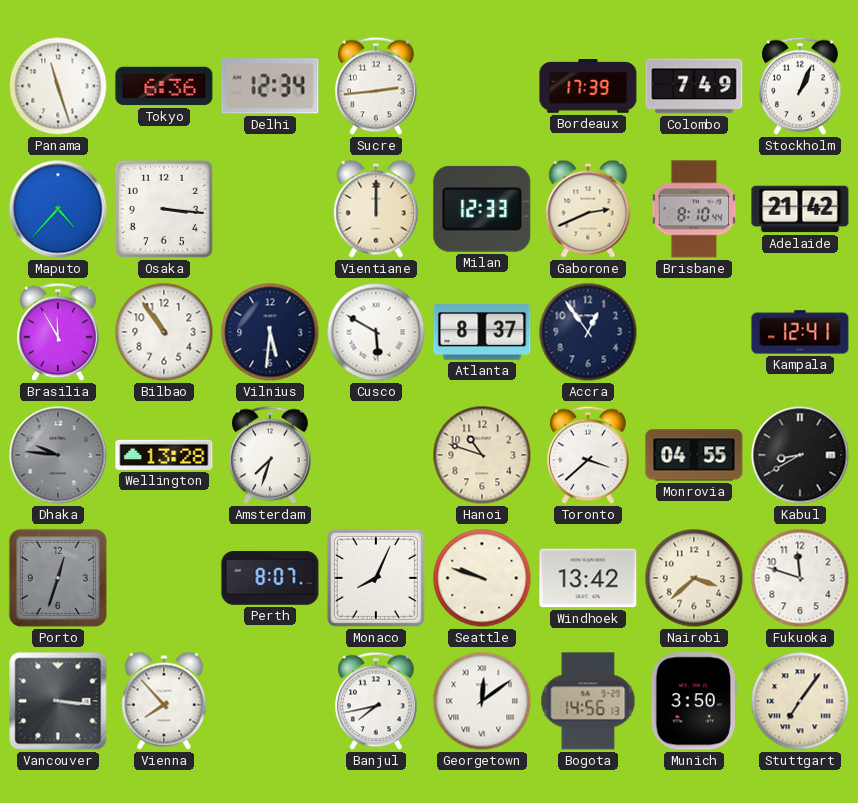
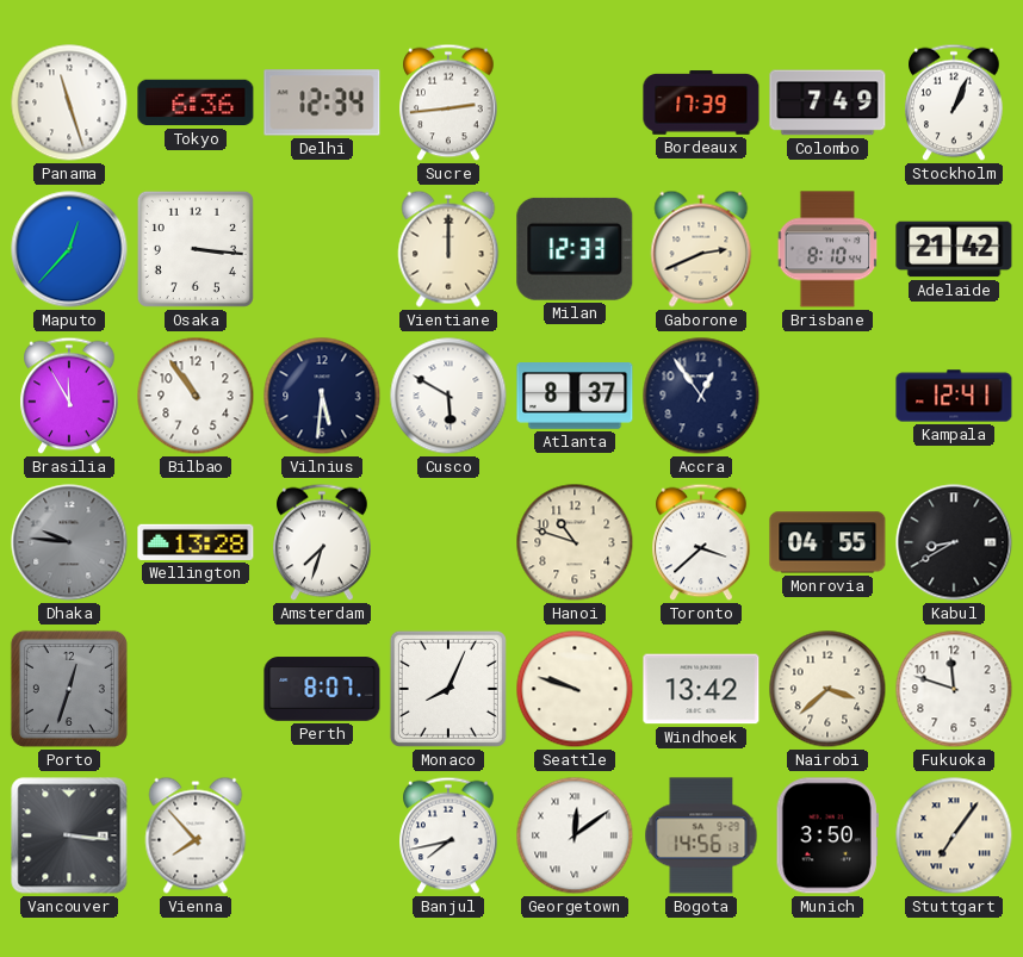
Maputo: 4:37 -> 12:37
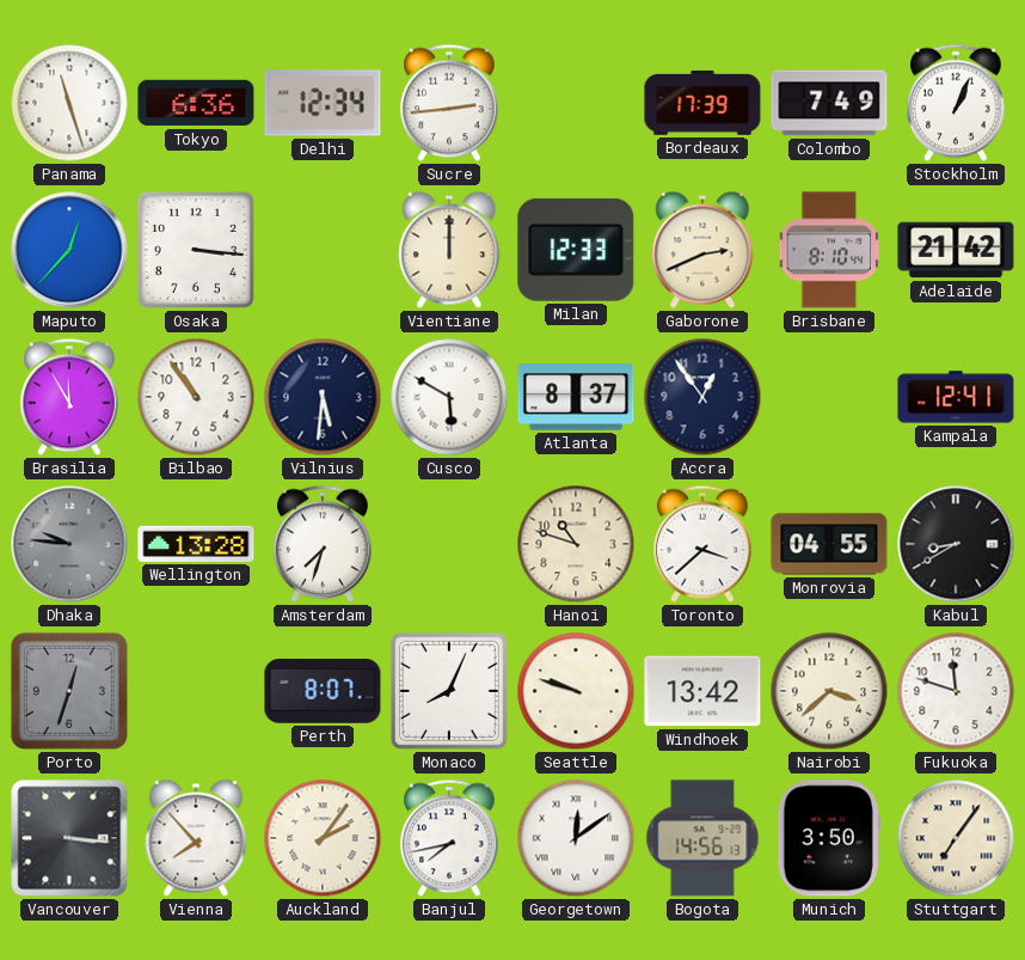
Auckland: none -> 2:06
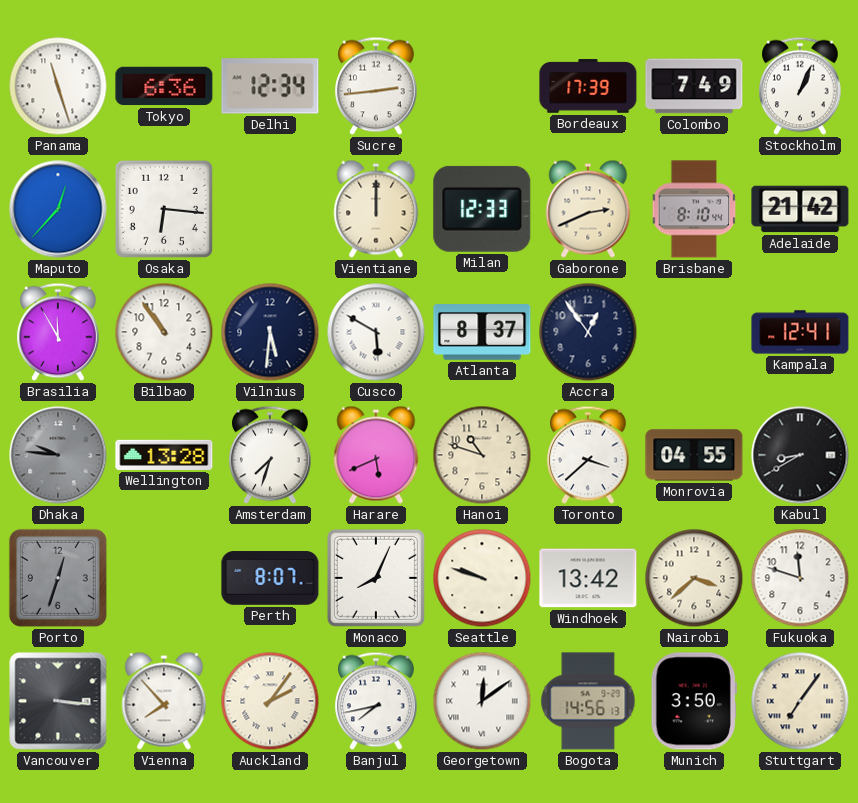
Osaka: 3:16 -> 6:16
Harare: none -> 5:41
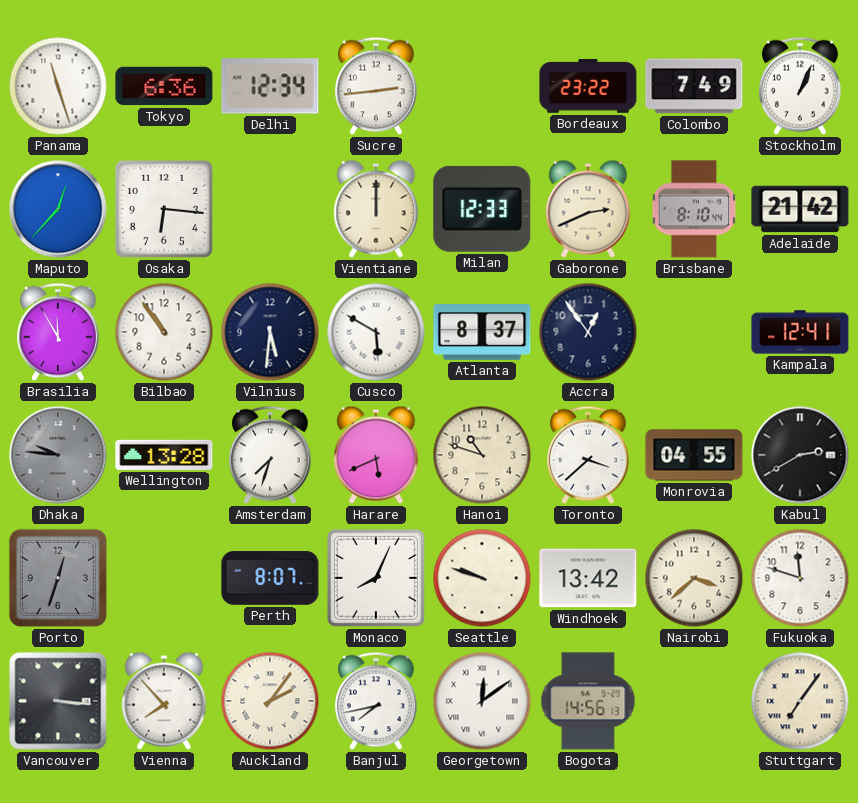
Bordeaux: 17:39 -> 23:22
Kabul: 8:40 -> 2:40
Munich: 3:50 -> none
